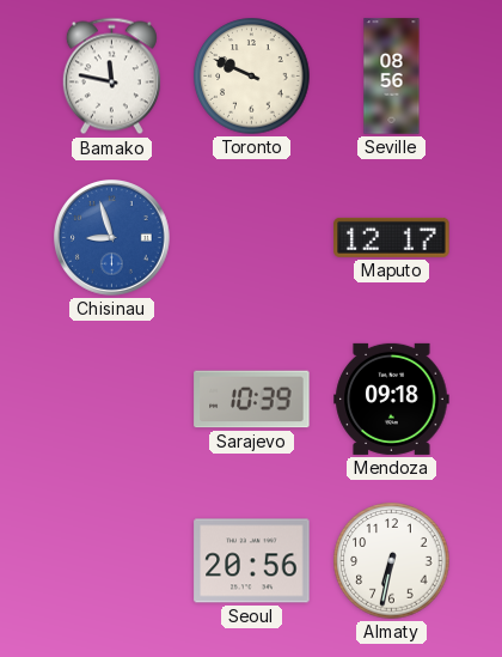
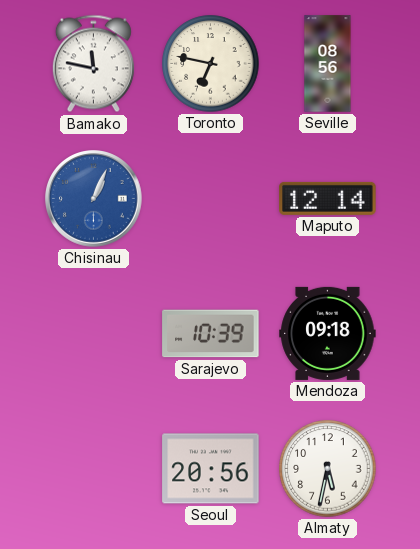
Toronto: 9:49 -> 6:47
Chisinau: 8:57 -> 1:04
Maputo: 12:17 -> 12:14
Almaty: 6:32 -> 5:32
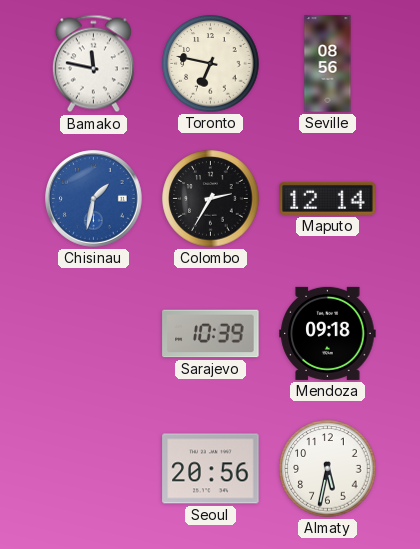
Chisinau: 1:04 -> 1:32
Colombo: none -> 2:35
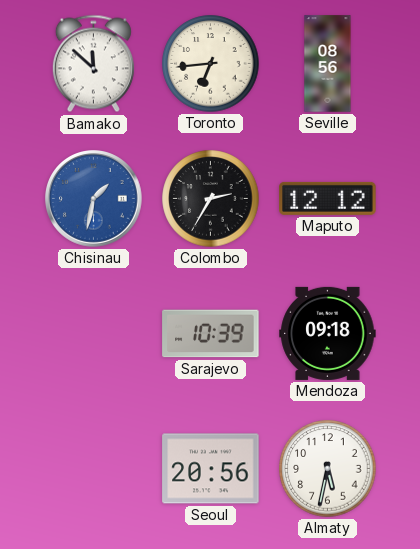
Bamako: 11:47 -> 11:52
Toronto: 6:47 -> 6:44
Maputo: 12:14 -> 12:12
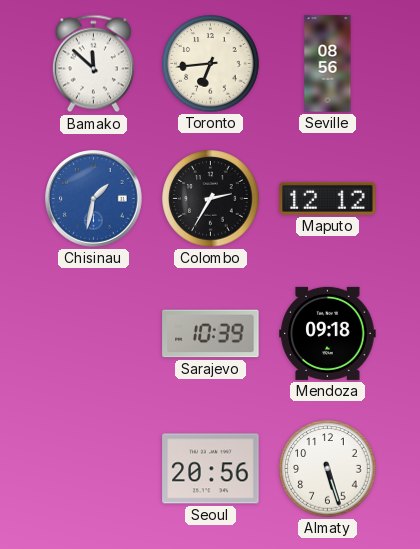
Almaty: 5:32 -> 5:27
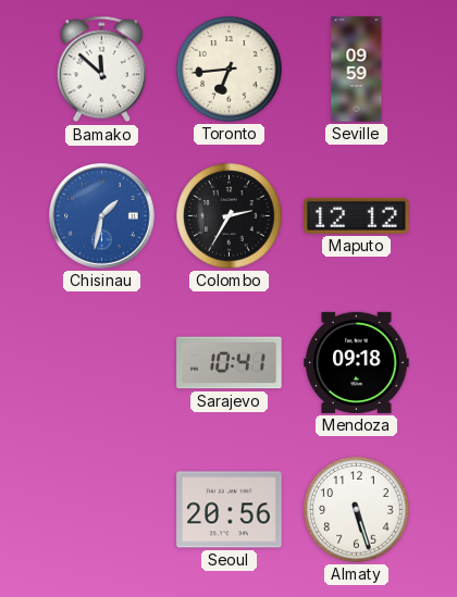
Seville: 08:56 -> 09:59
Sarajevo: 10:39 -> 10:41
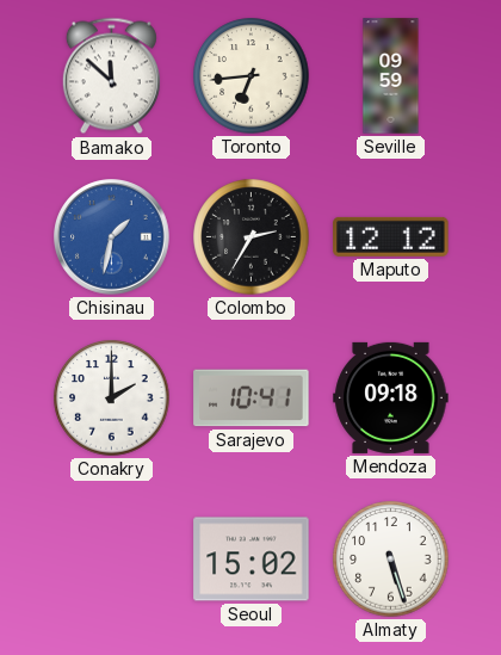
Conakry: none -> 2:00
Seoul: 20:56 -> 15:02
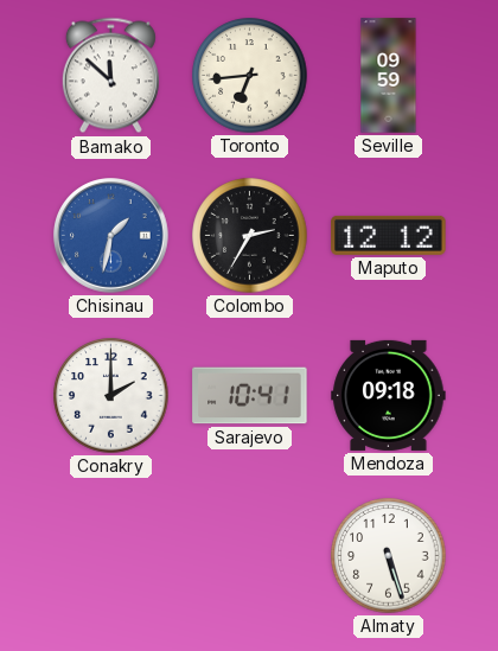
Seoul: 15:02 -> none
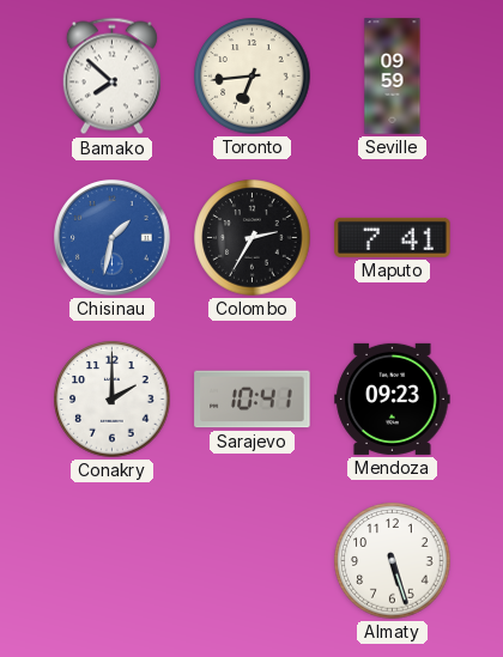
Bamako: 11:52 -> 7:52
Maputo: 12:12 -> 7:41
Mendoza: 09:18 -> 09:23
